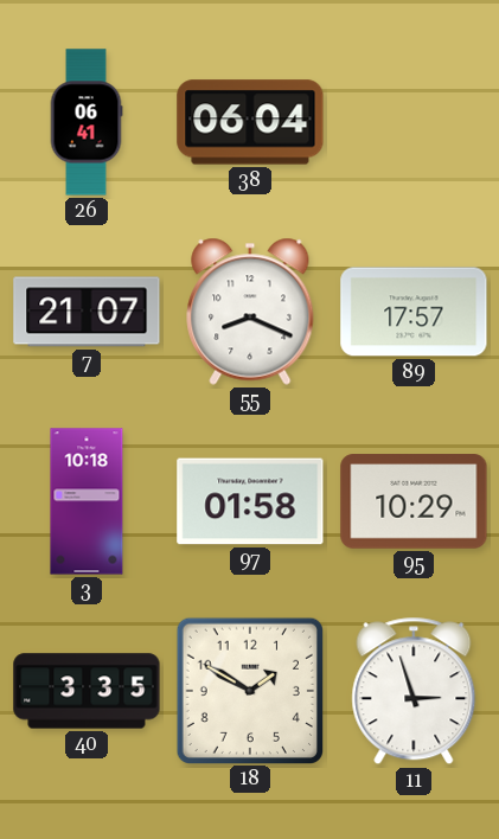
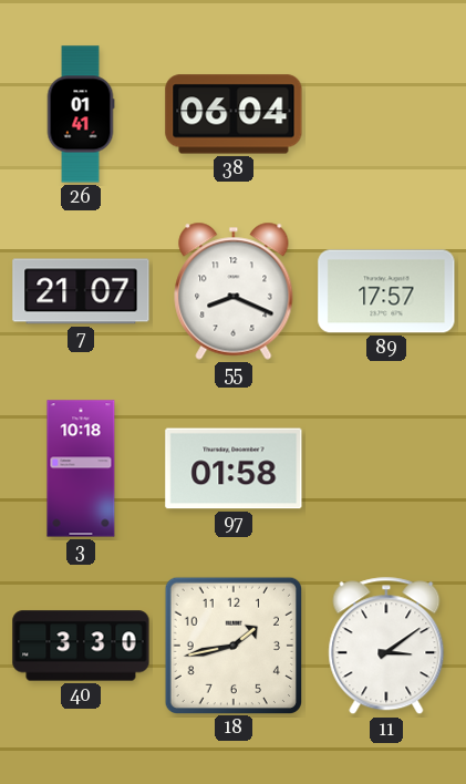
26: 06:41 -> 01:41
95: 10:29 -> none
40: 3:35 -> 3:30
18: 1:50 -> 1:43
11: 2:57 -> 3:09
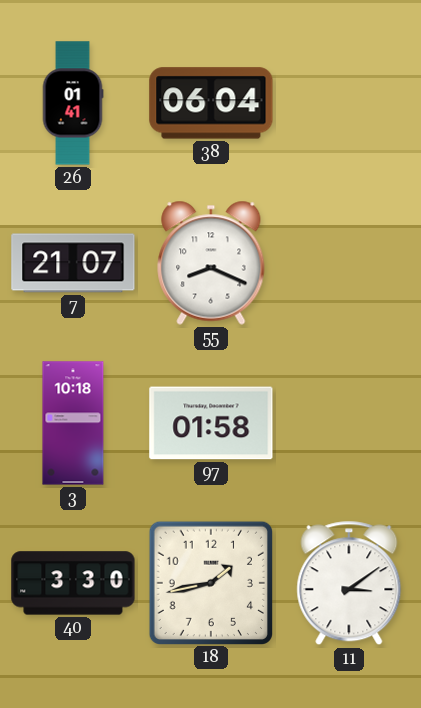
89: 17:57 -> none
